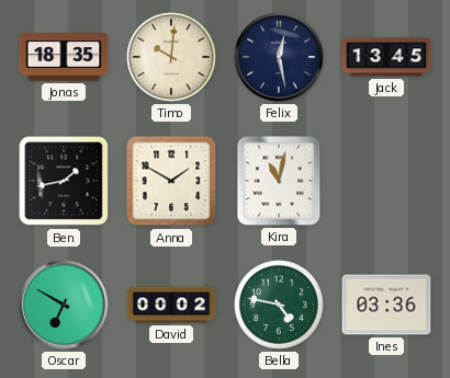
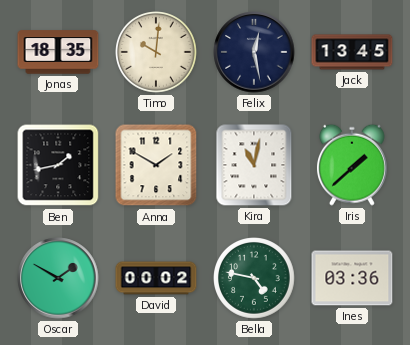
Iris: none -> 1:38
Oscar: 6:50 -> 1:50
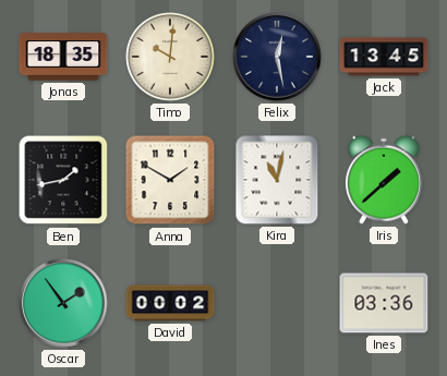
Oscar: 1:50 -> 1:54
Bella: 4:47 -> none
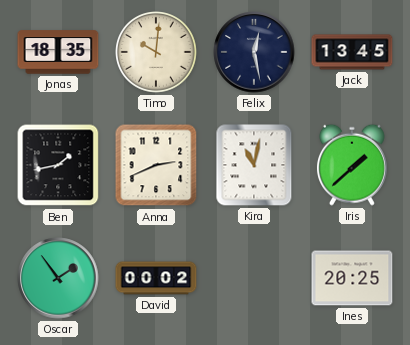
Anna: 1:50 -> 2:41
Ines: 03:36 -> 20:25
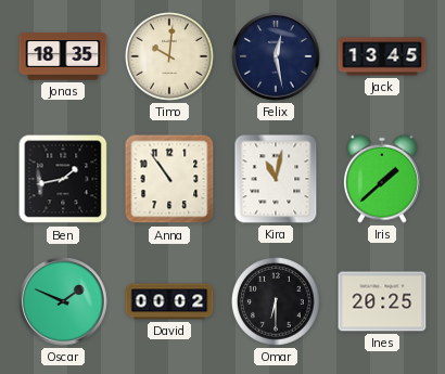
Anna: 2:41 -> 10:54
Oscar: 1:54 -> 1:49
Omar: none -> 6:30
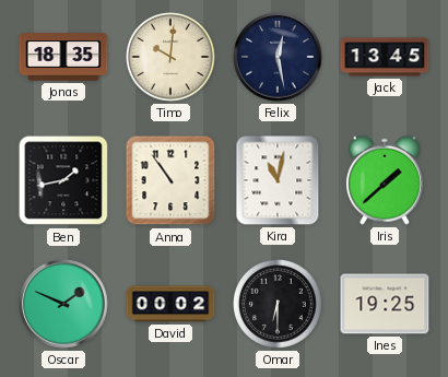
Ines: 20:25 -> 19:25
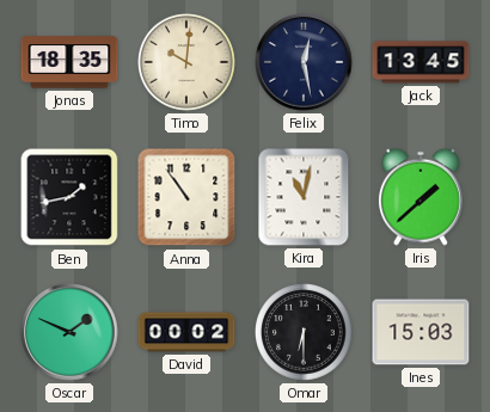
Ines: 19:25 -> 15:03
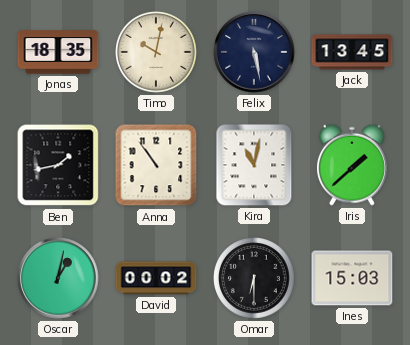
Timo: 10:01 -> 10:02
Felix: 12:28 -> 5:28
Oscar: 1:49 -> 1:02
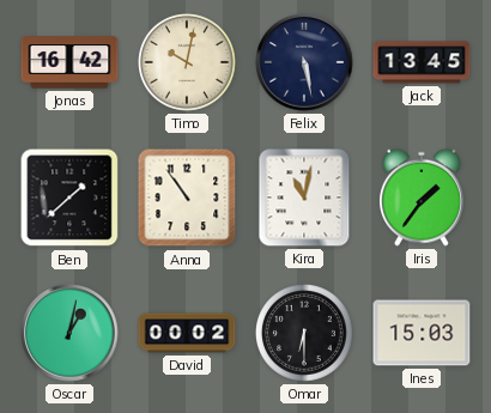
Jonas: 18:35 -> 16:42
Ben: 1:43 -> 1:38
Iris: 1:38 -> 1:36
